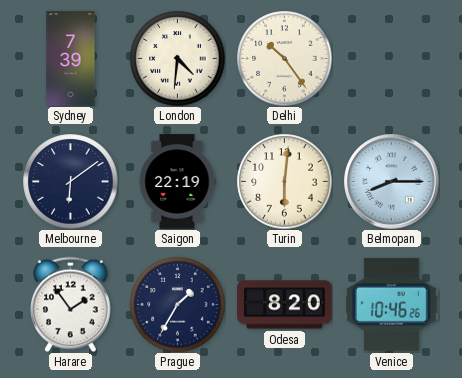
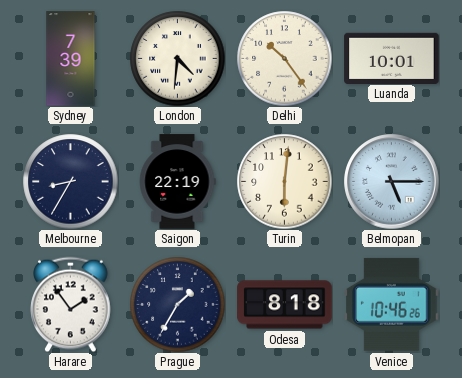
Luanda: none -> 10:01
Melbourne: 6:09 -> 8:35
Belmopan: 8:15 -> 5:15
Odesa: 8:20 -> 8:18
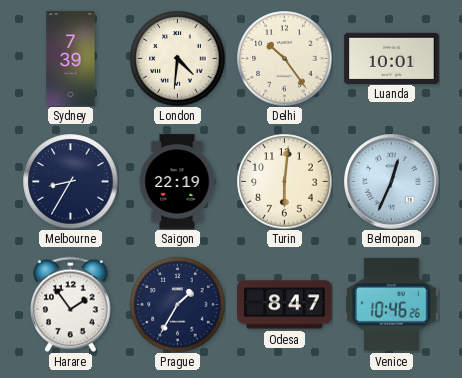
Belmopan: 5:15 -> 12:34
Odesa: 8:18 -> 8:47
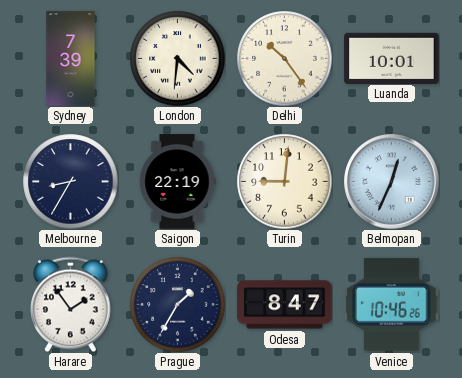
Turin: 6:01 -> 9:01
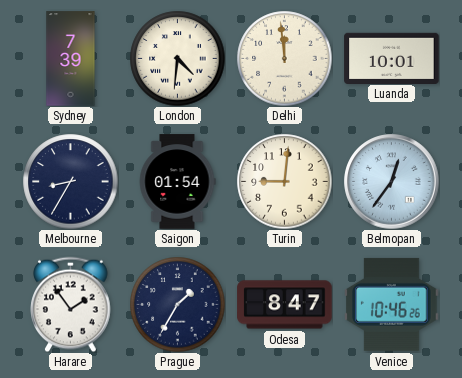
Delhi: 10:24 -> 11:59
Saigon: 22:19 -> 01:54
Belmopan: 12:34 -> 12:36
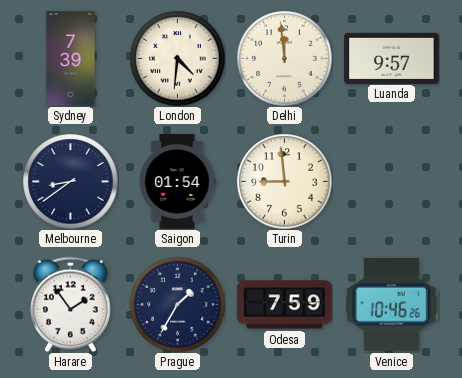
Luanda: 10:01 -> 9:57
Melbourne: 8:35 -> 8:39
Turin: 9:01 -> 8:59
Belmopan: 12:36 -> none
Odesa: 8:47 -> 7:59
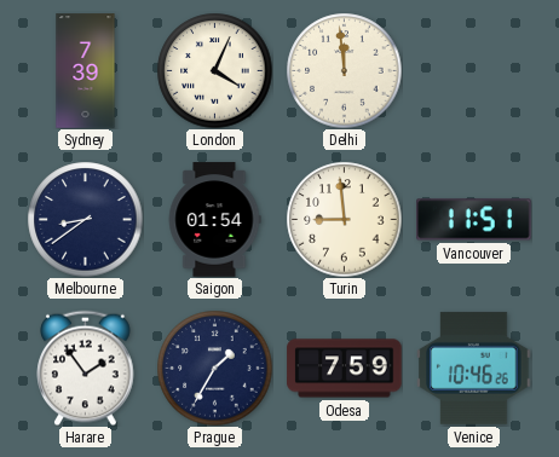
London: 4:31 -> 4:04
Luanda: 9:57 -> none
Vancouver: none -> 11:51
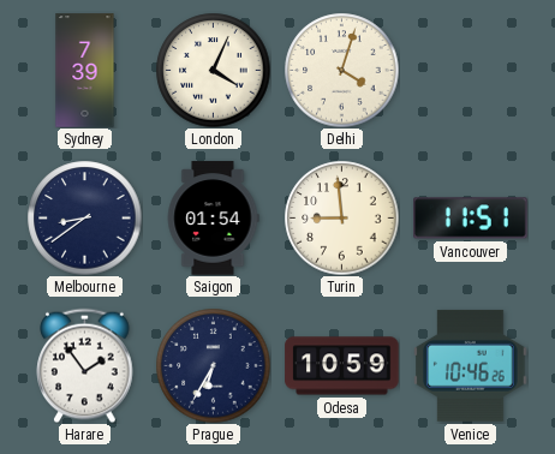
Delhi: 11:59 -> 4:03
Prague: 1:35 -> 6:35
Odesa: 7:59 -> 10:59
